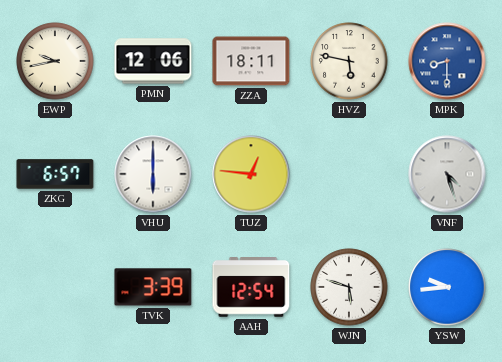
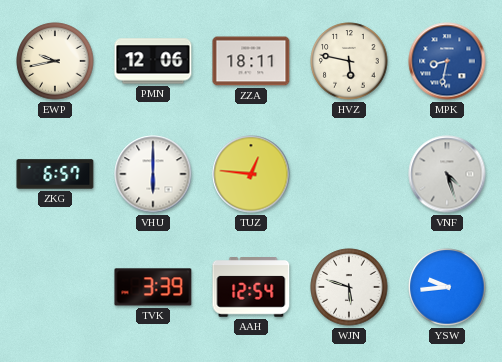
MPK: 8:30 -> 8:32
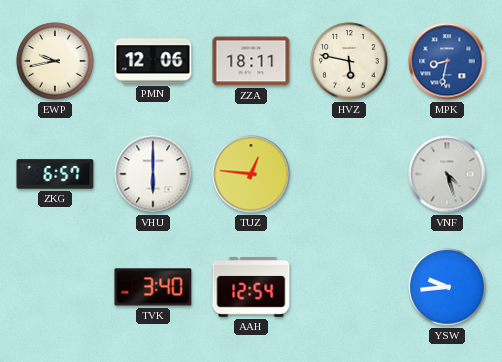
TVK: 3:39 -> 3:40
WJN: 5:48 -> none
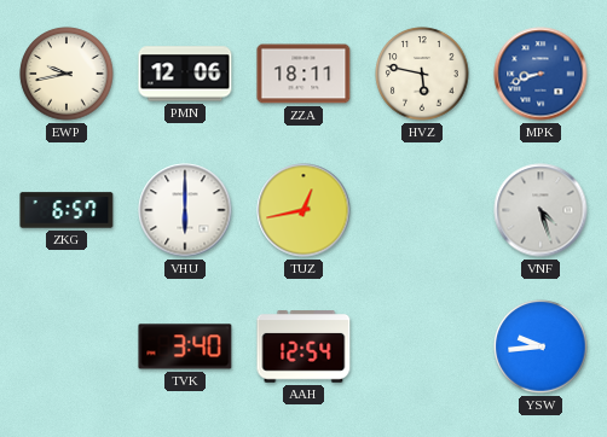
MPK: 8:32 -> 8:42
TUZ: 12:46 -> 12:43
